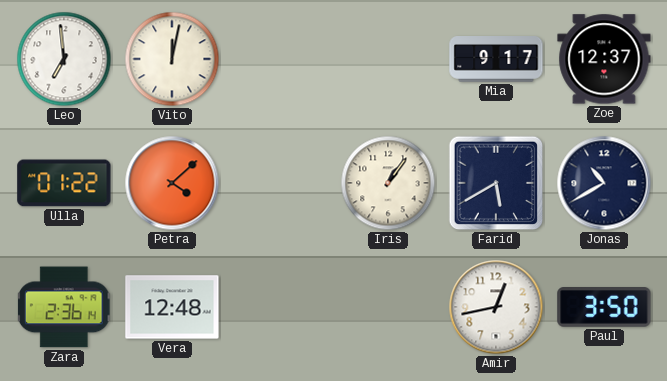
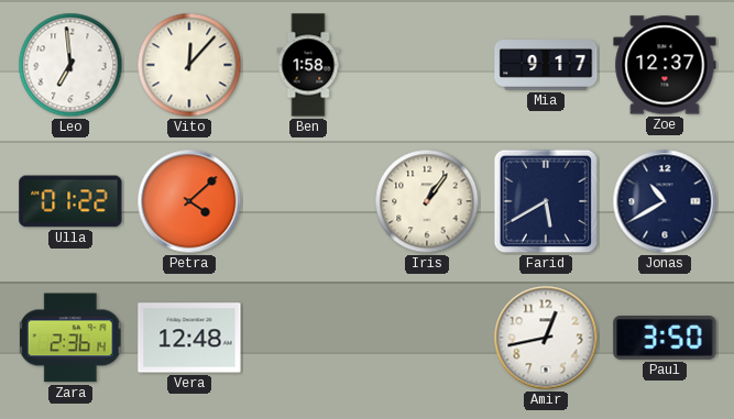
Vito: 12:02 -> 12:07
Ben: none -> 1:58
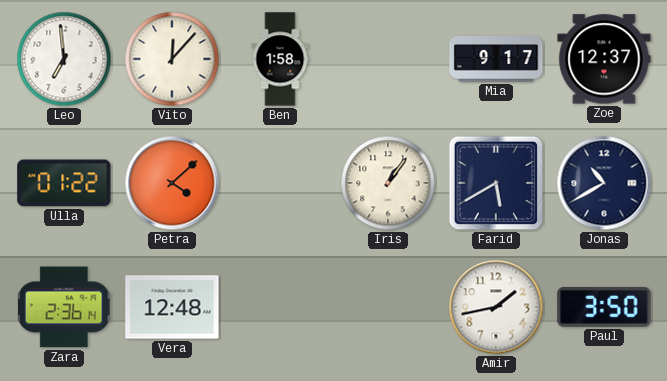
Amir: 12:43 -> 1:43
